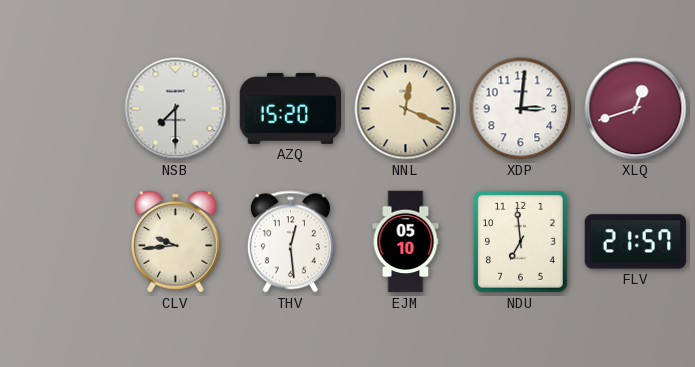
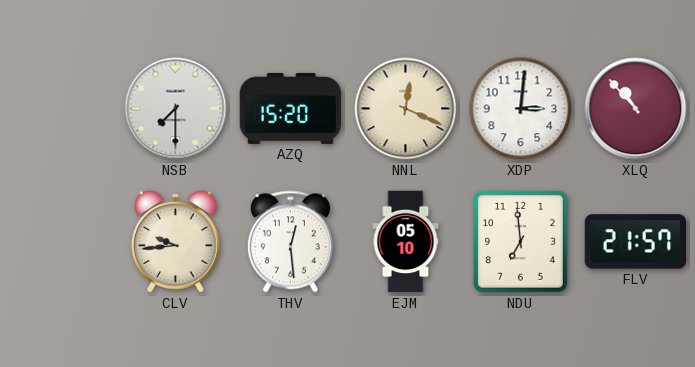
XLQ: 12:42 -> 10:53
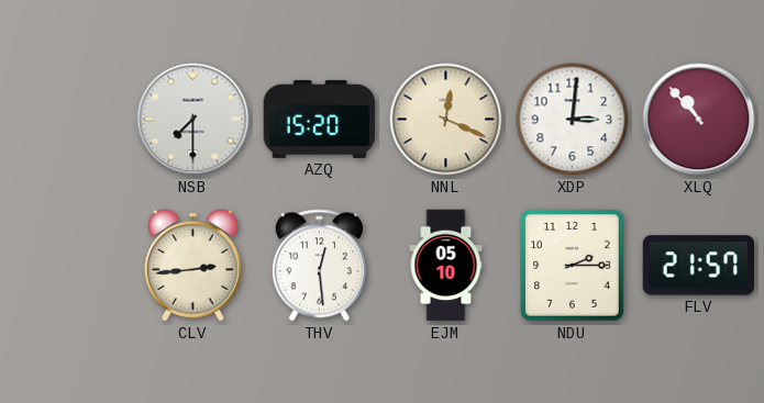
CLV: 9:44 -> 2:44
NDU: 6:59 -> 2:15
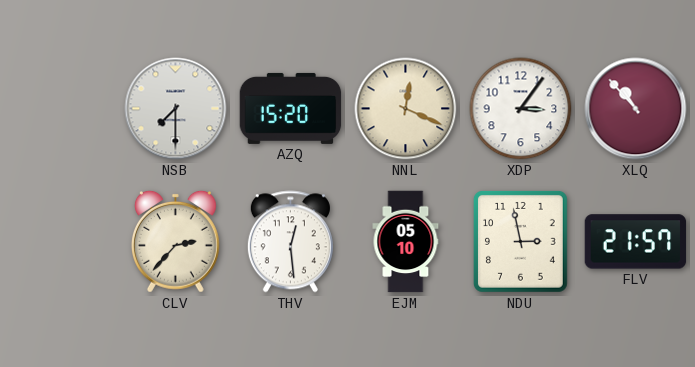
XDP: 3:01 -> 3:06
CLV: 2:44 -> 2:37
NDU: 2:15 -> 2:58
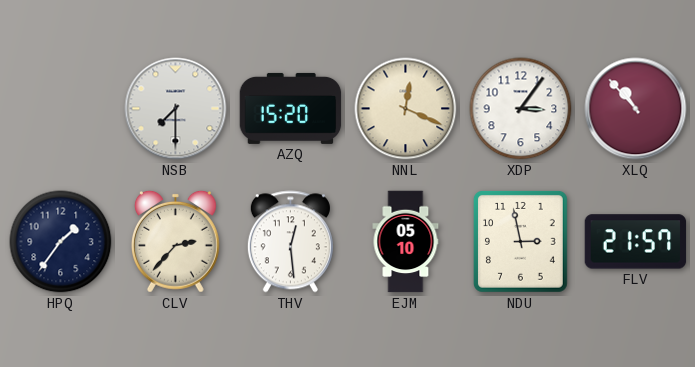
HPQ: none -> 1:36
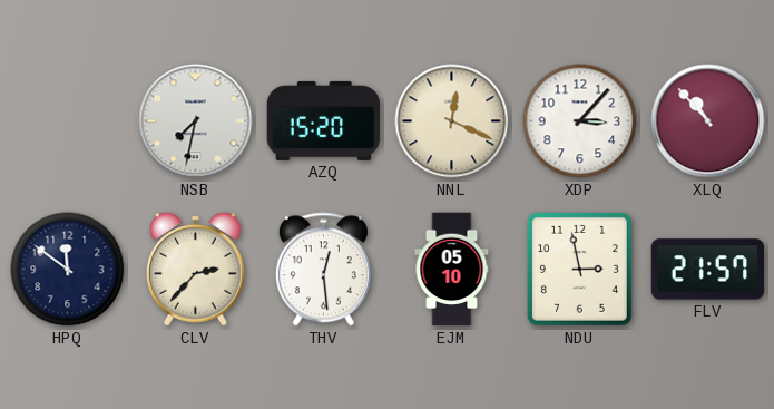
NSB: 7:30 -> 7:32
XDP: 3:06 -> 3:07
HPQ: 1:36 -> 11:51
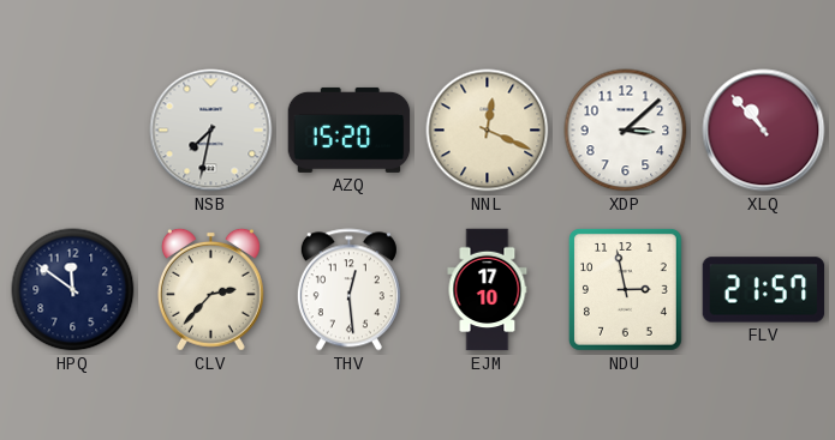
XDP: 3:07 -> 3:08
EJM: 05:10 -> 17:10
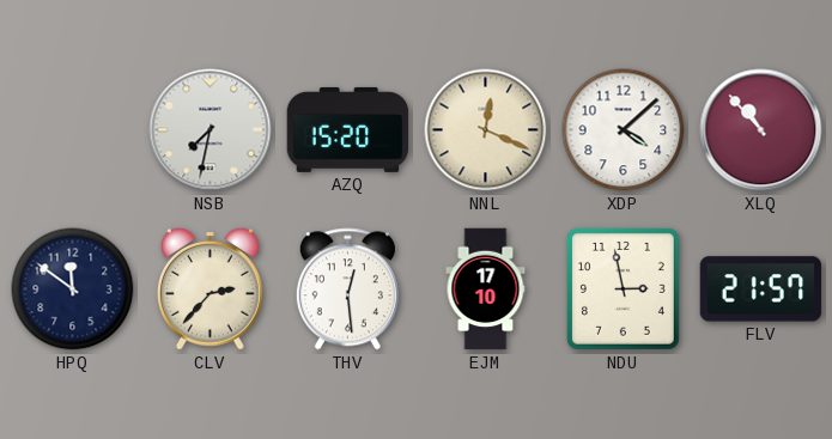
XDP: 3:08 -> 4:08
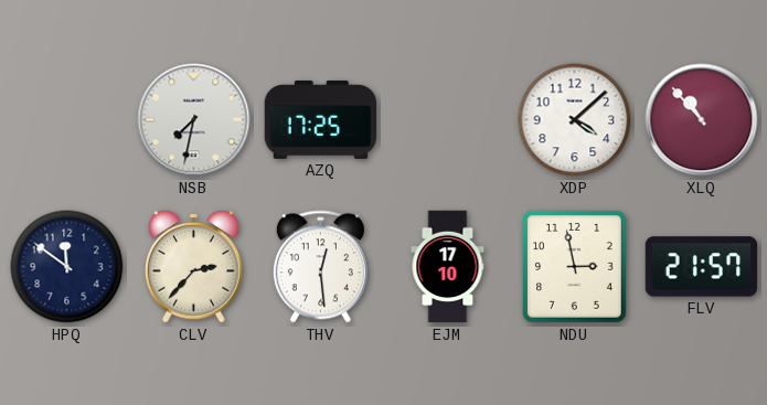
AZQ: 15:20 -> 17:25
NNL: 12:19 -> none
